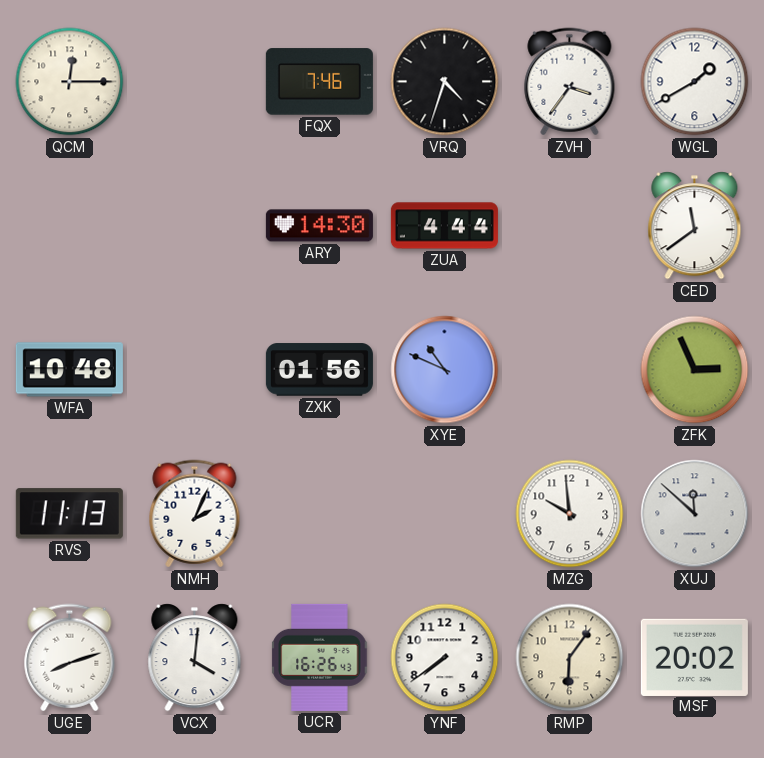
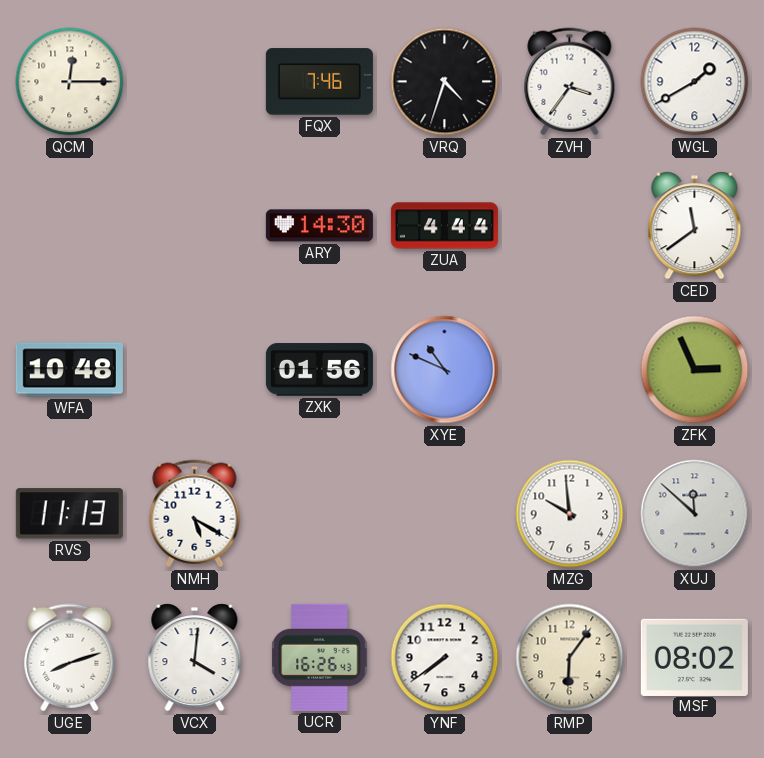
NMH: 2:04 -> 5:20
MSF: 20:02 -> 08:02
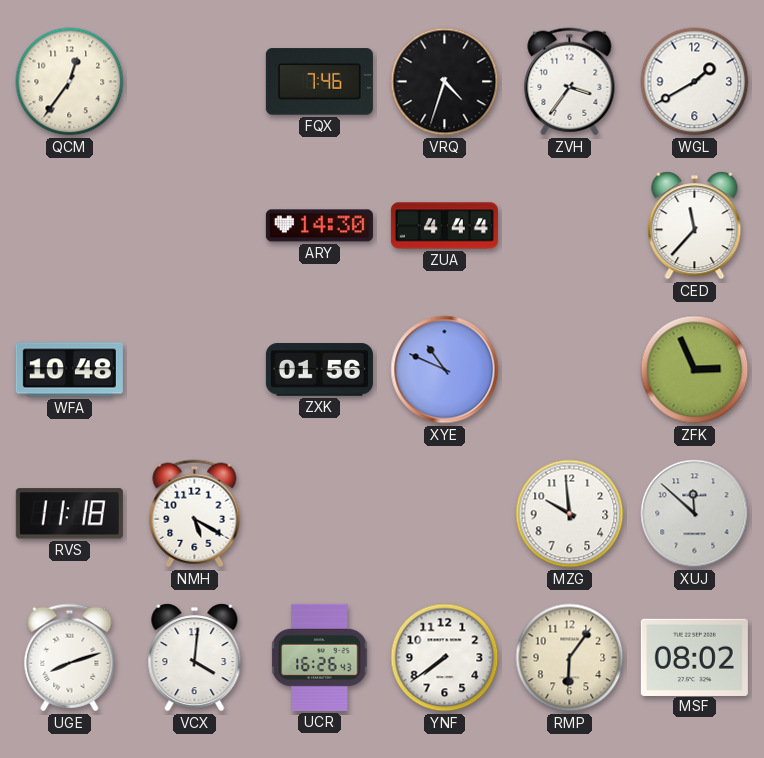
QCM: 12:15 -> 12:36
CED: 11:39 -> 11:37
RVS: 11:13 -> 11:18
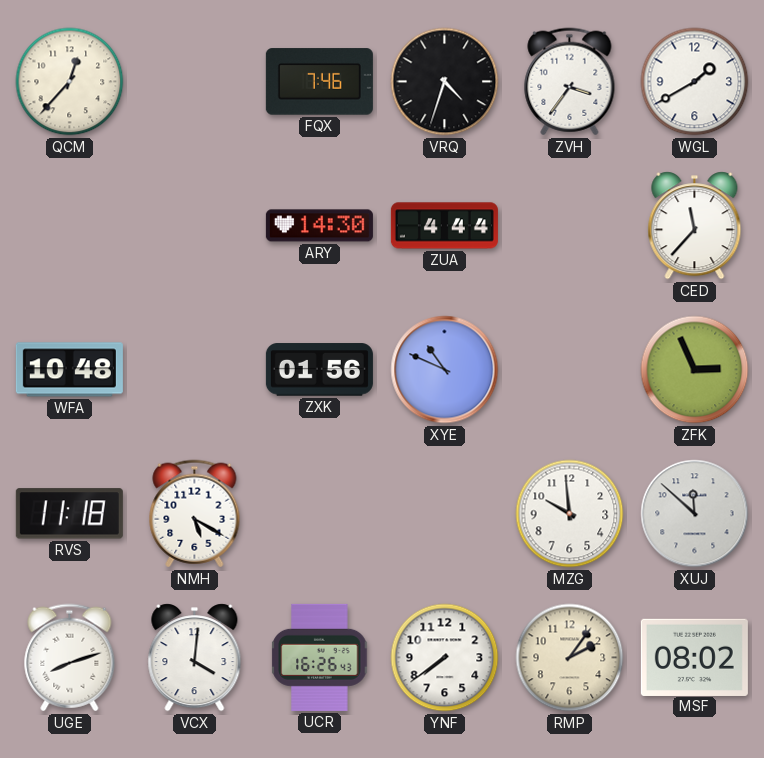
QCM: 12:36 -> 12:37
RMP: 6:06 -> 2:06
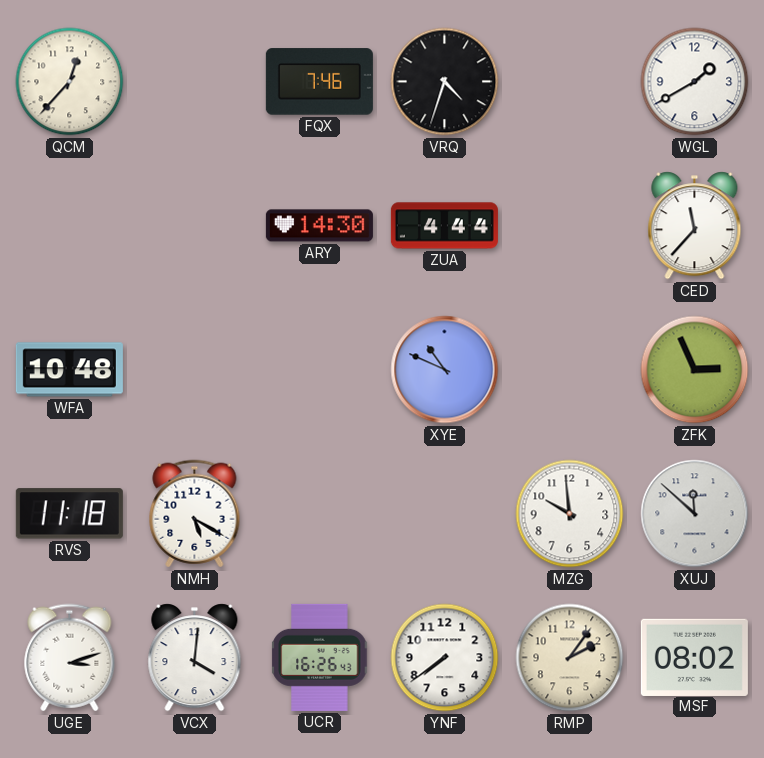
ZVH: 3:36 -> none
ZXK: 01:56 -> none
UGE: 8:12 -> 3:12
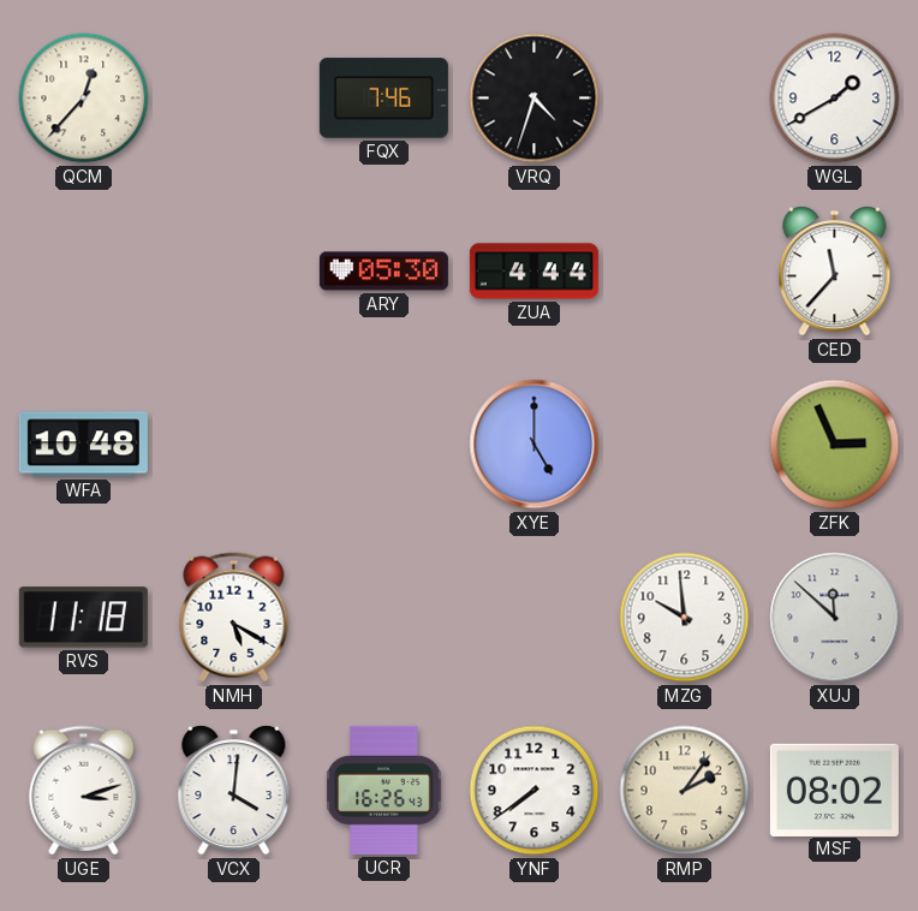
ARY: 14:30 -> 05:30
XYE: 10:49 -> 5:00
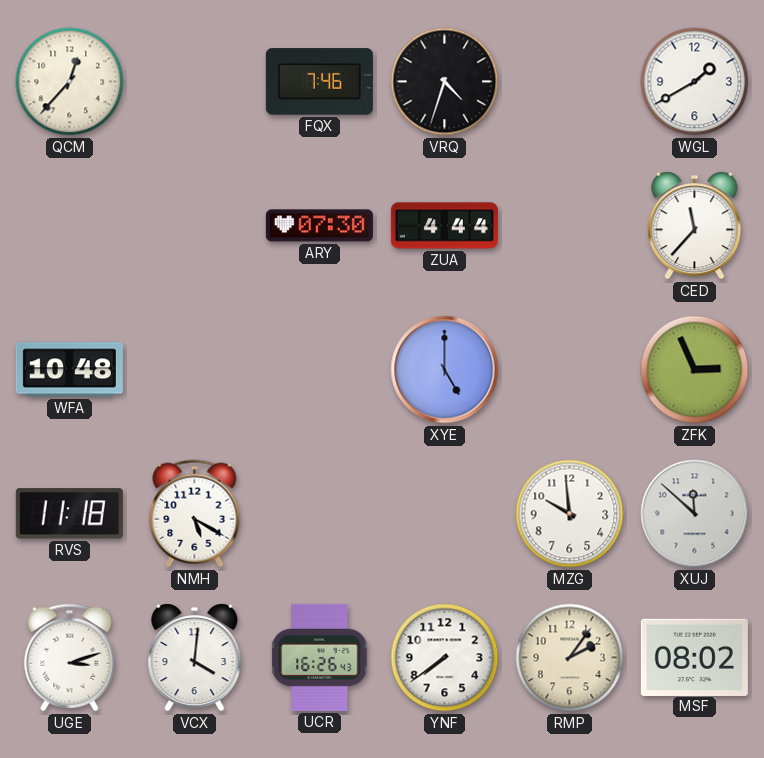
ARY: 05:30 -> 07:30
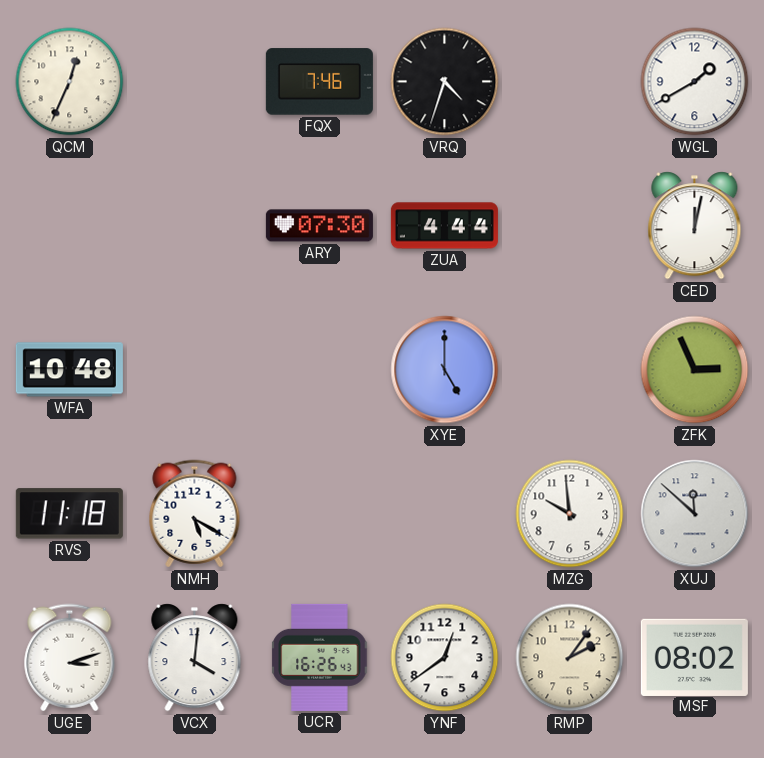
QCM: 12:37 -> 12:34
CED: 11:37 -> 12:02
YNF: 7:39 -> 12:39
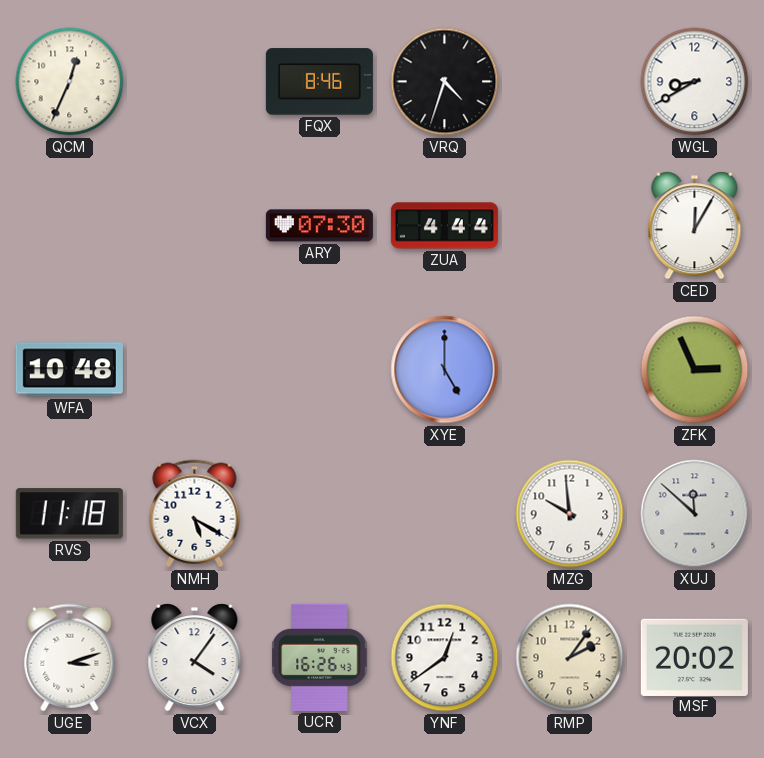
FQX: 7:46 -> 8:46
WGL: 1:40 -> 8:40
CED: 12:02 -> 12:05
VCX: 4:01 -> 4:06
MSF: 08:02 -> 20:02
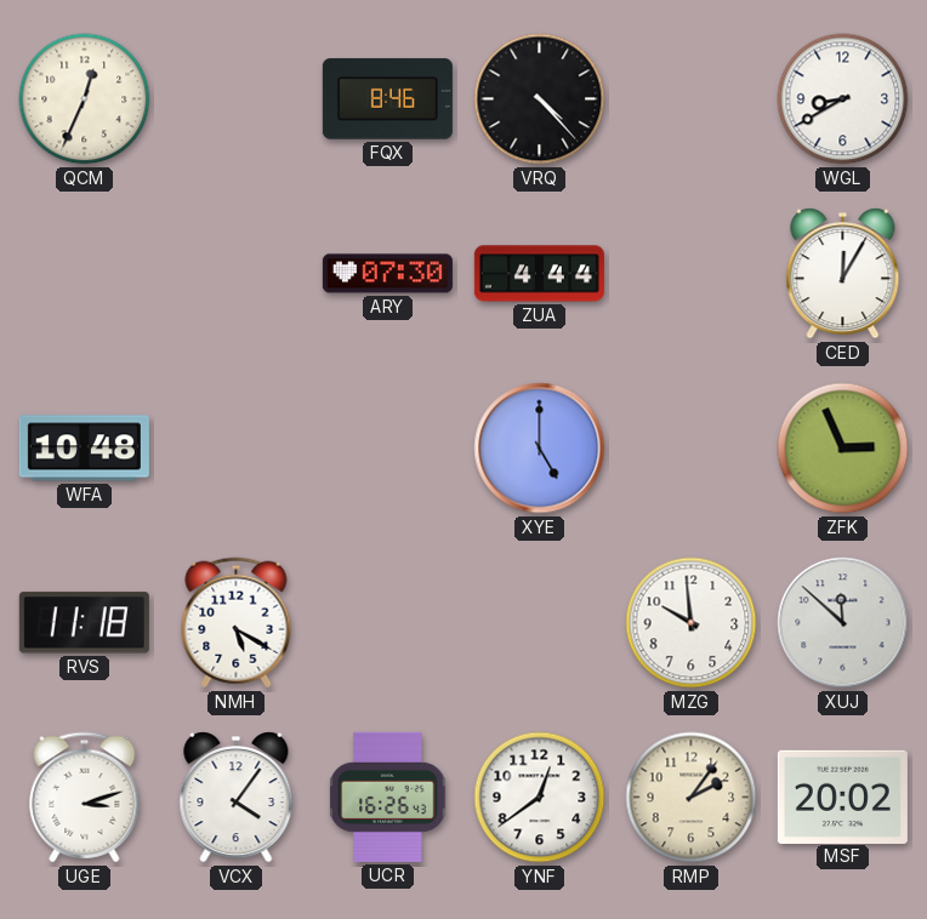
VRQ: 4:33 -> 4:23
